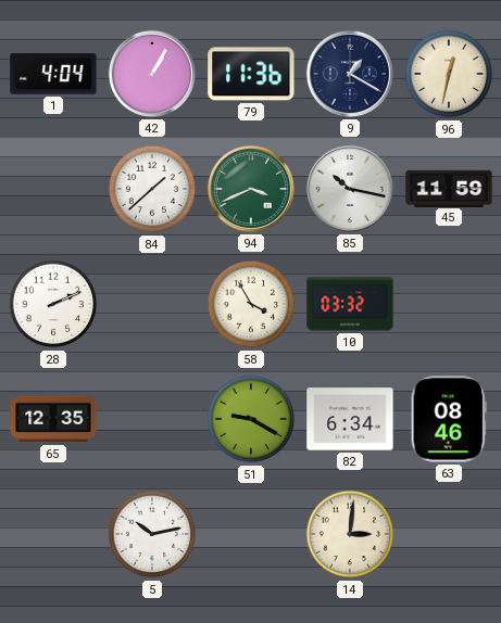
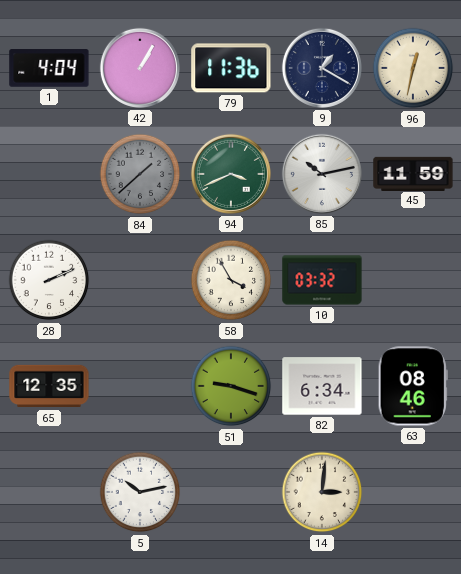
84 dial: white -> grey
85: 10:17 -> 10:13
51: 9:20 -> 9:18
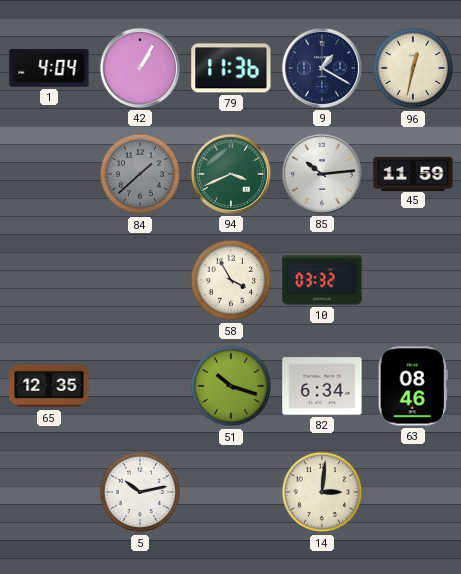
85: 10:13 -> 10:14
28: 2:11 -> none
51: 9:18 -> 10:18
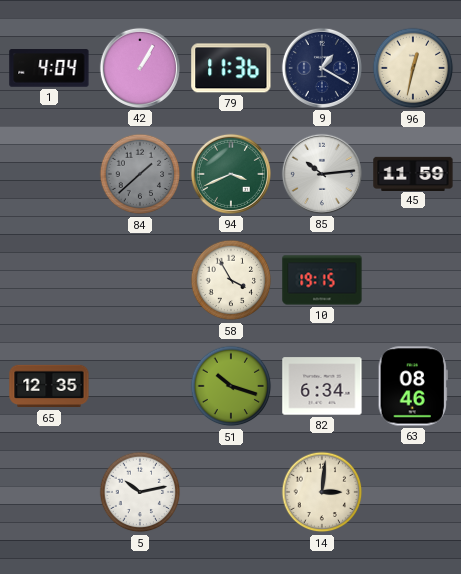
10: 03:32 -> 19:15
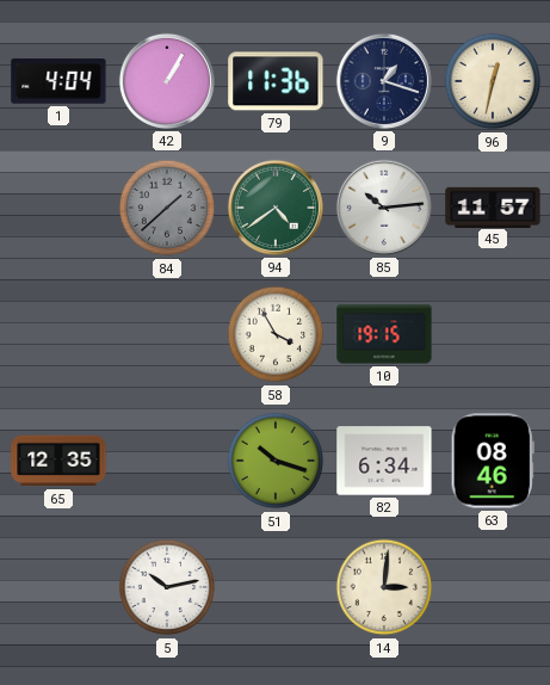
9: 1:20 -> 1:18
94: 3:41 -> 4:39
45: 11:59 -> 11:57
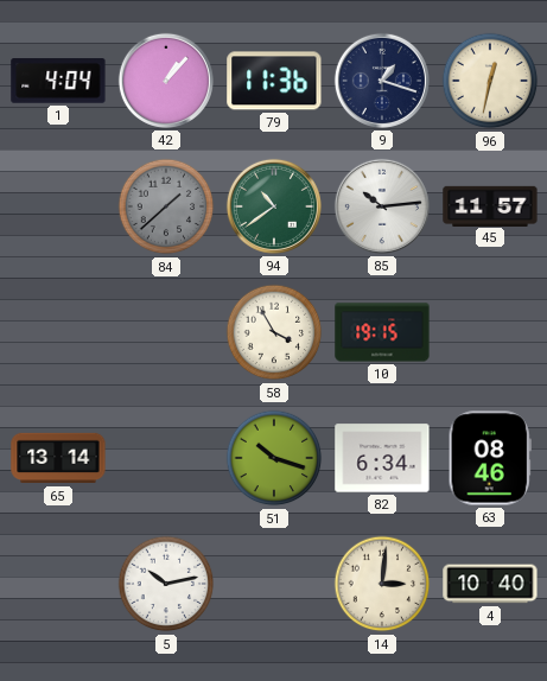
42: 1:05 -> 1:07
94: 4:39 -> 10:39
65: 12:35 -> 13:14
4: none -> 10:40
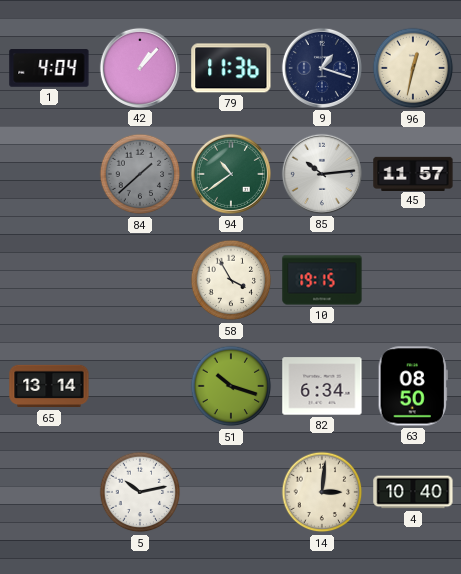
63: 08:46 -> 08:50
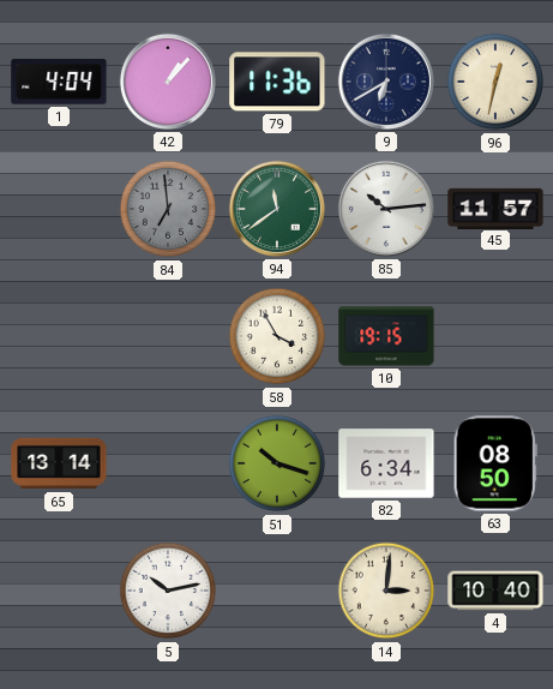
9: 1:18 -> 6:40
84: 1:38 -> 6:59
94: 10:39 -> 11:39
